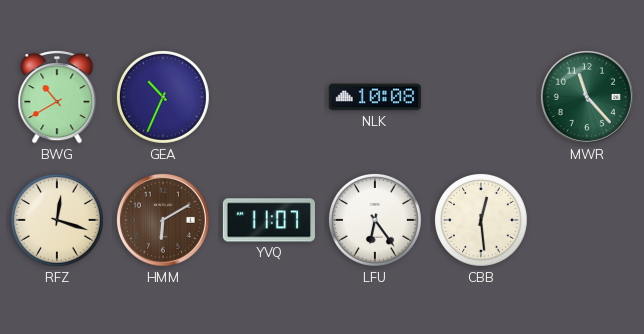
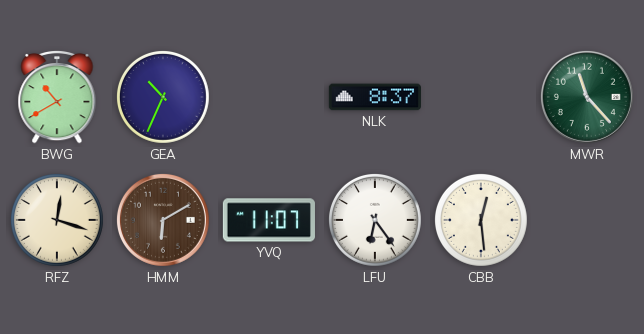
NLK: 10:08 -> 8:37
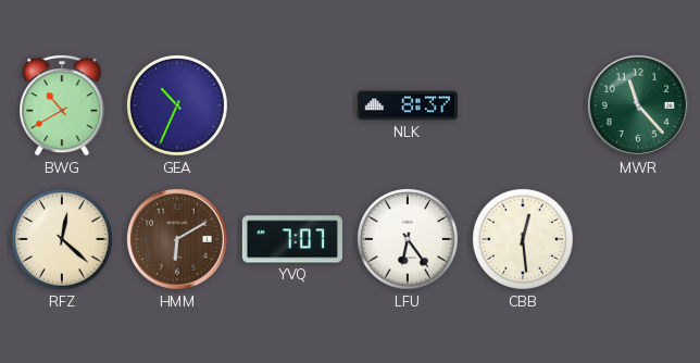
RFZ: 12:18 -> 12:22
YVQ: 11:07 -> 7:07
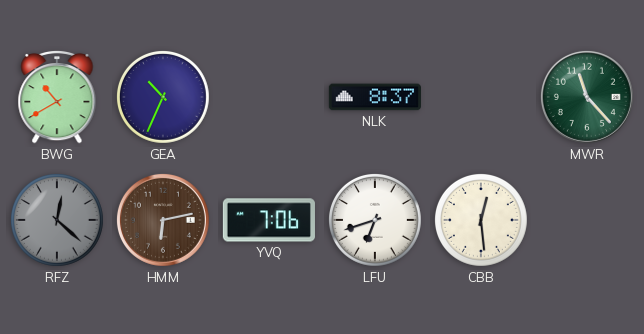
RFZ dial: cream -> grey
HMM: 6:10 -> 6:13
YVQ: 7:07 -> 7:06
LFU: 6:24 -> 6:42
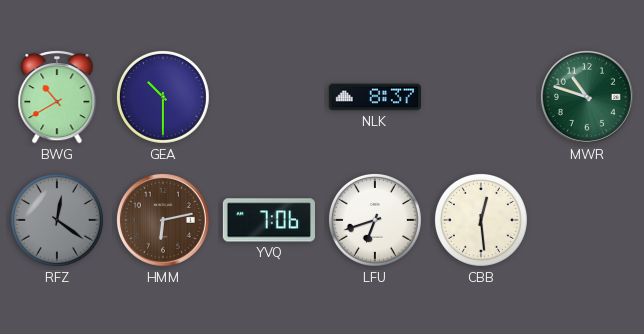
GEA: 10:34 -> 10:30
MWR: 11:23 -> 10:48
RFZ: 12:22 -> 12:21
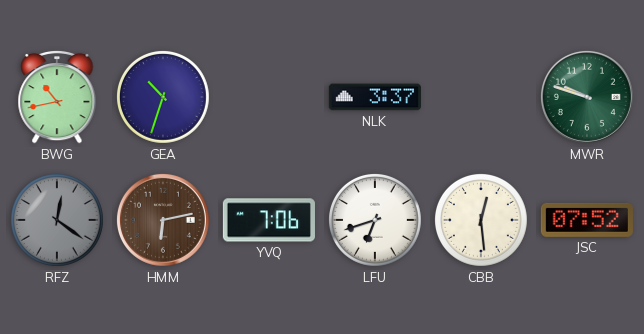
BWG: 10:40 -> 10:43
GEA: 10:30 -> 10:33
NLK: 8:37 -> 3:37
MWR: 10:48 -> 9:48
JSC: none -> 07:52
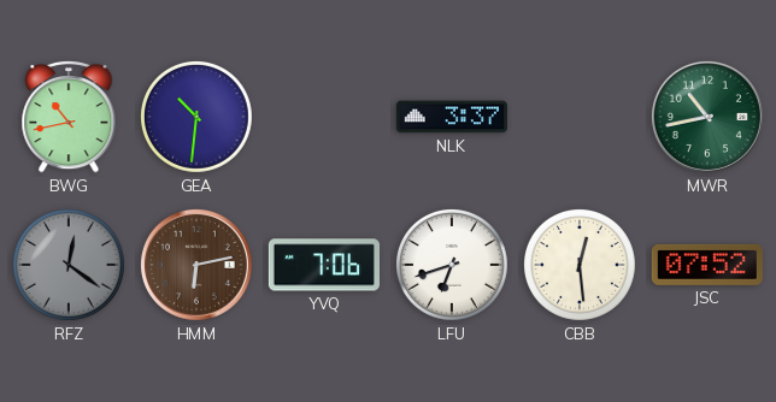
GEA: 10:33 -> 10:31
MWR: 9:48 -> 10:43
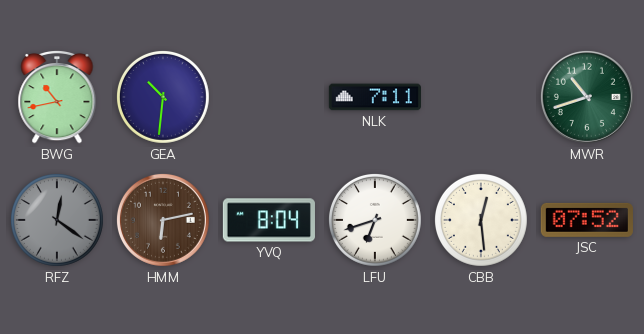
NLK: 3:37 -> 7:11
MWR: 10:43 -> 10:42
YVQ: 7:06 -> 8:04
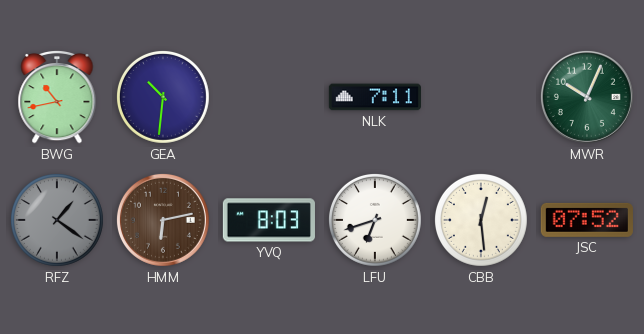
MWR: 10:42 -> 10:04
RFZ: 12:21 -> 1:21
YVQ: 8:04 -> 8:03
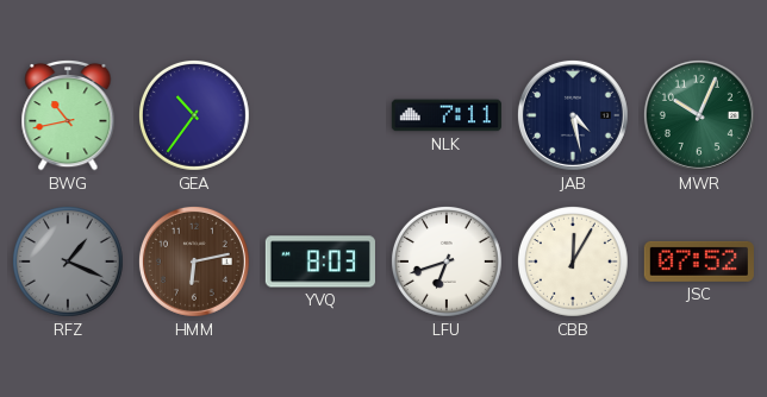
GEA: 10:31 -> 10:36
JAB: none -> 4:28
RFZ: 1:21 -> 1:19
CBB: 12:29 -> 12:05
